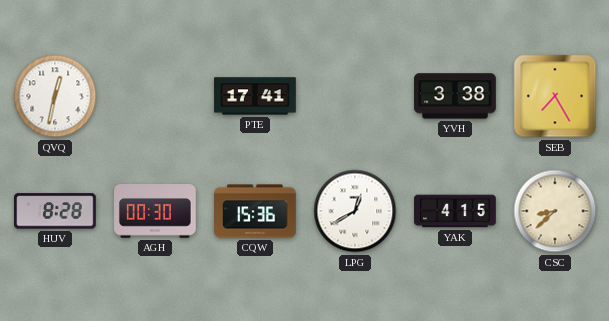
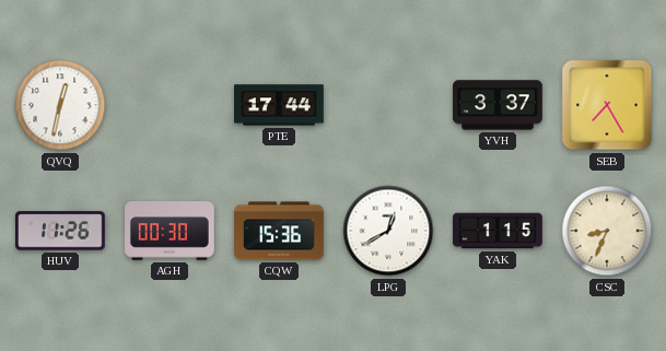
PTE: 17:41 -> 17:44
YVH: 3:38 -> 3:37
HUV: 8:28 -> 11:26
YAK: 4:15 -> 1:15
CSC: 8:38 -> 8:34
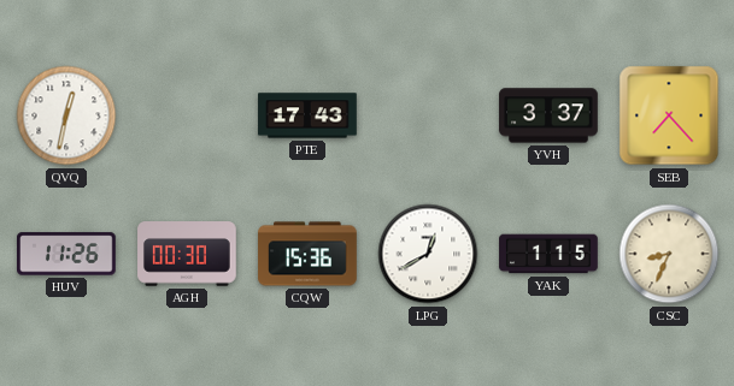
PTE: 17:44 -> 17:43
SEB: 7:25 -> 7:23
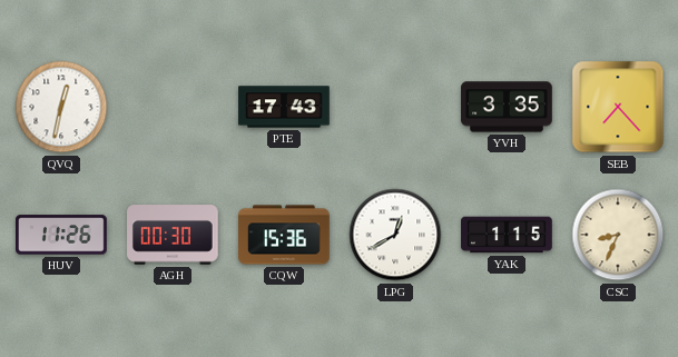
YVH: 3:37 -> 3:35
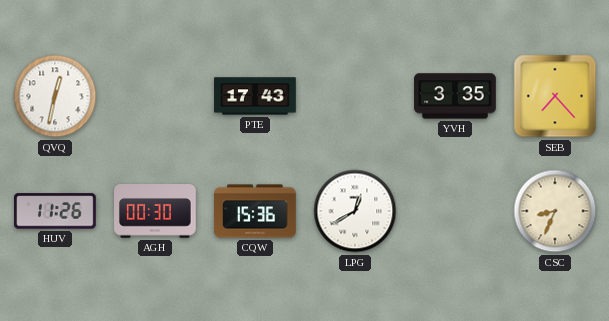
YAK: 1:15 -> none
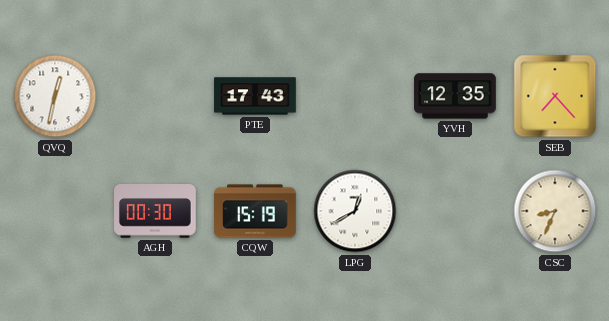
YVH: 3:35 -> 12:35
HUV: 11:26 -> none
CQW: 15:36 -> 15:19
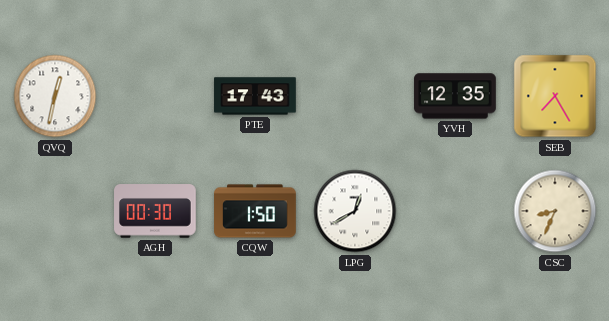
SEB: 7:23 -> 7:25
CQW: 15:19 -> 1:50
